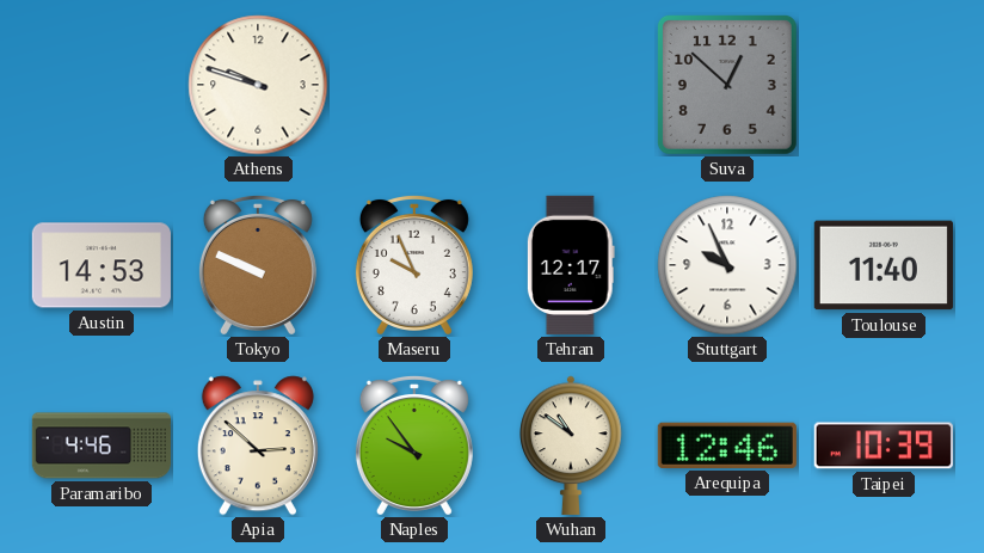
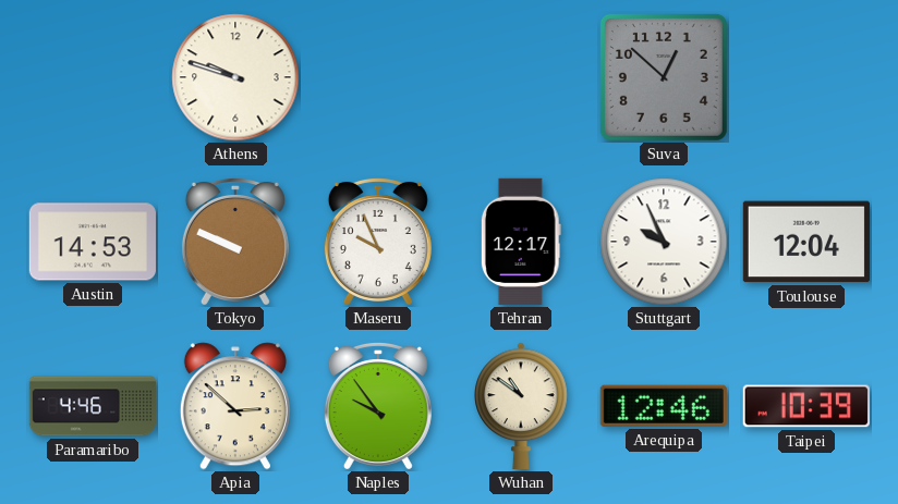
Toulouse: 11:40 -> 12:04
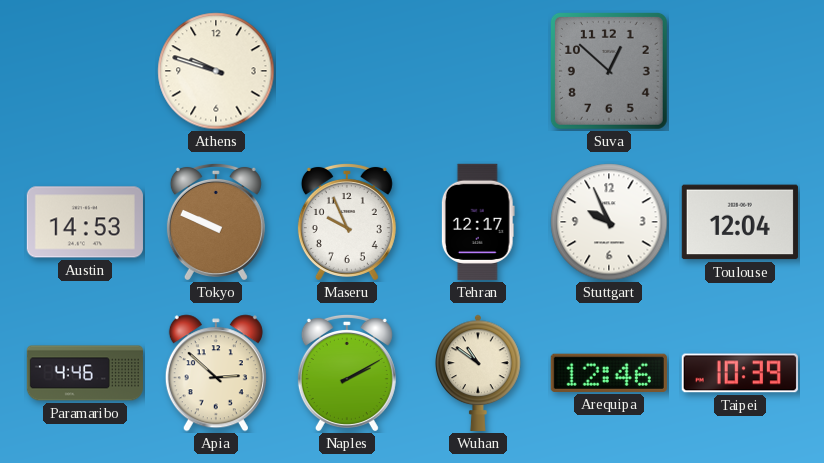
Naples: 9:54 -> 2:10
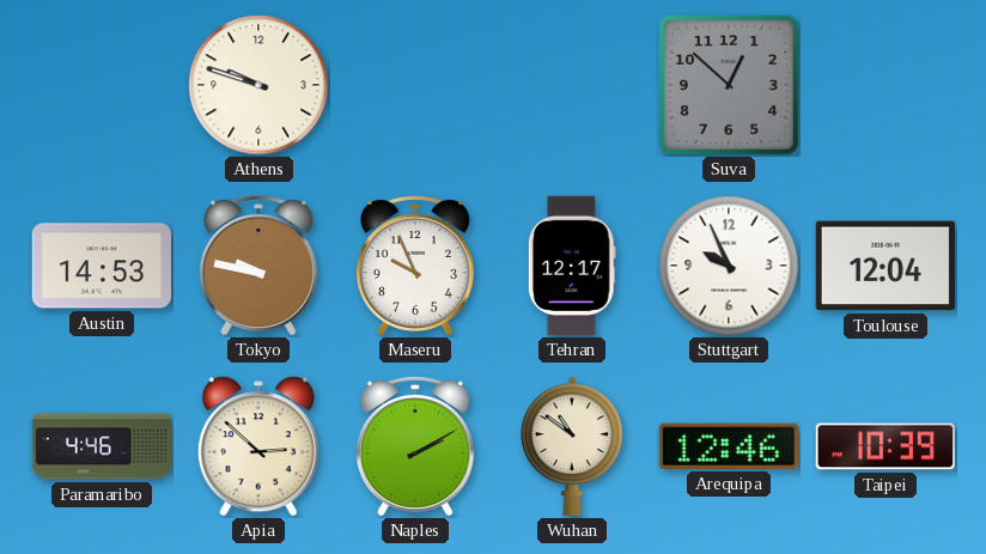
Tokyo: 9:49 -> 9:47
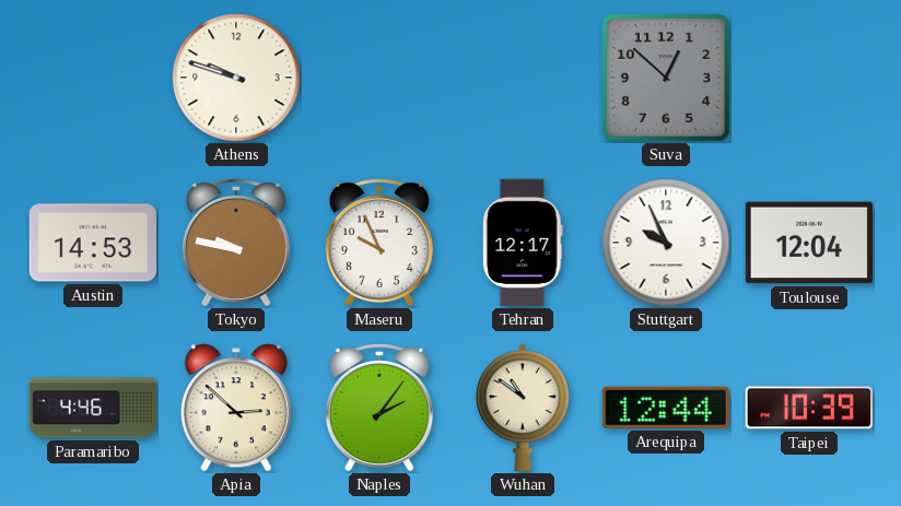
Naples: 2:10 -> 2:06
Arequipa: 12:46 -> 12:44
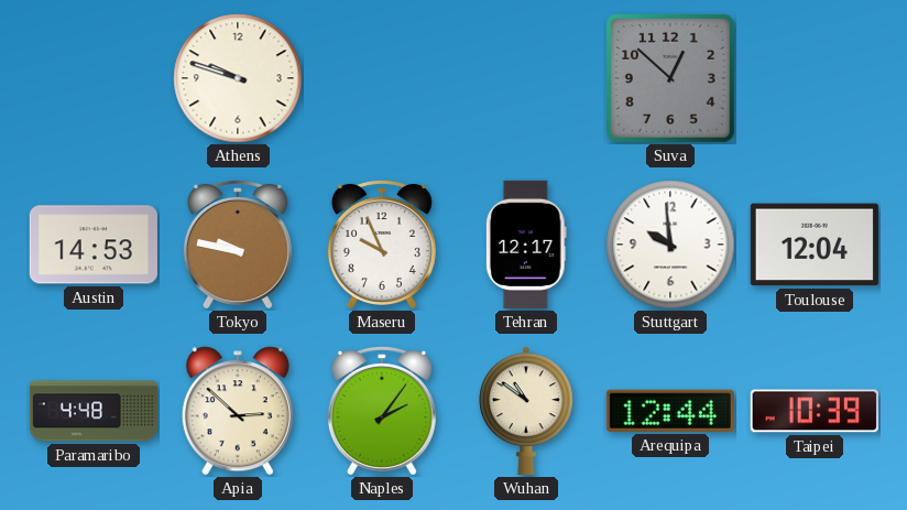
Stuttgart: 9:56 -> 9:59
Paramaribo: 4:46 -> 4:48
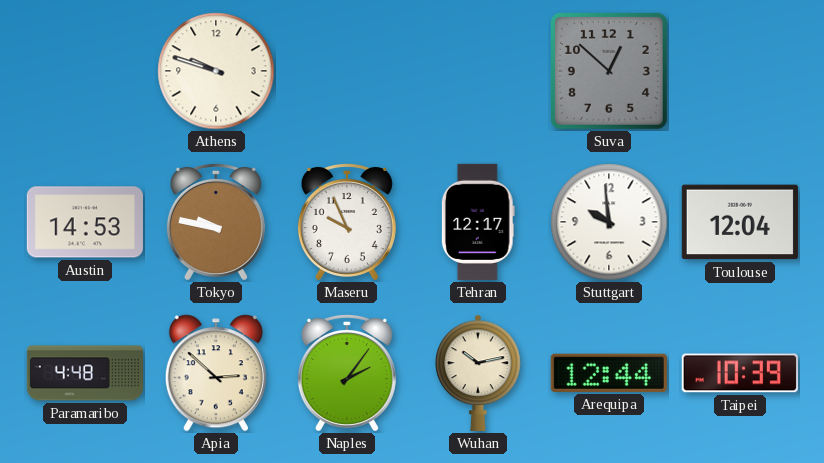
Wuhan: 10:51 -> 10:13
